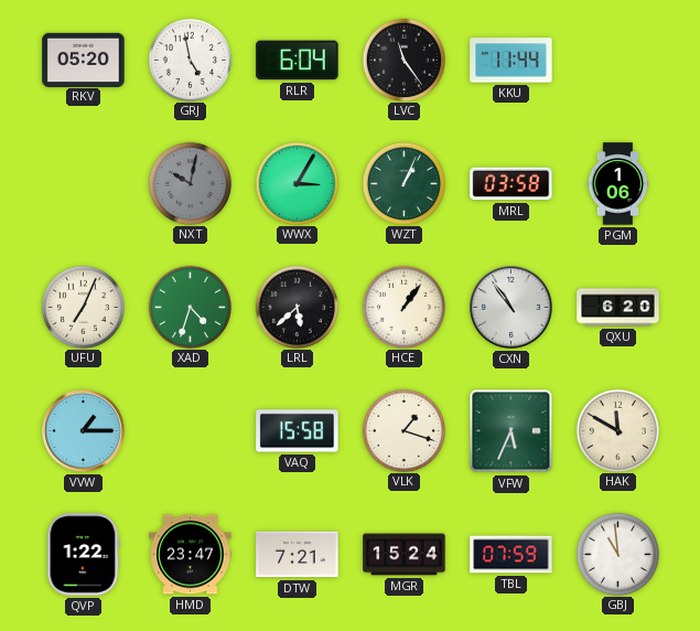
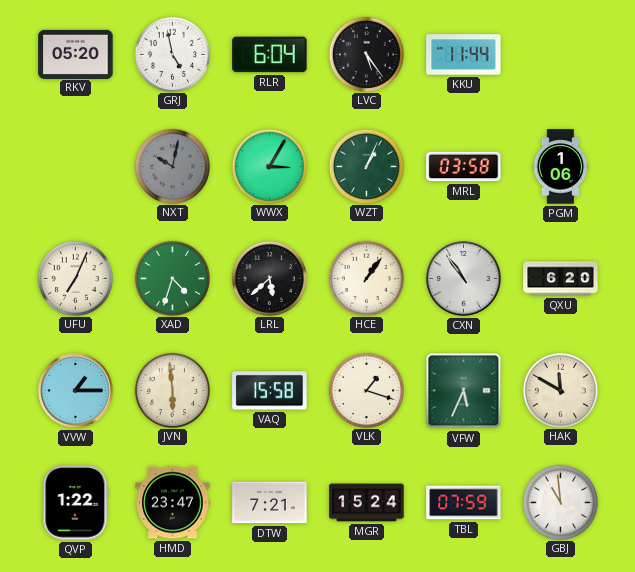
LVC: 11:24 -> 5:24
JVN: none -> 5:59
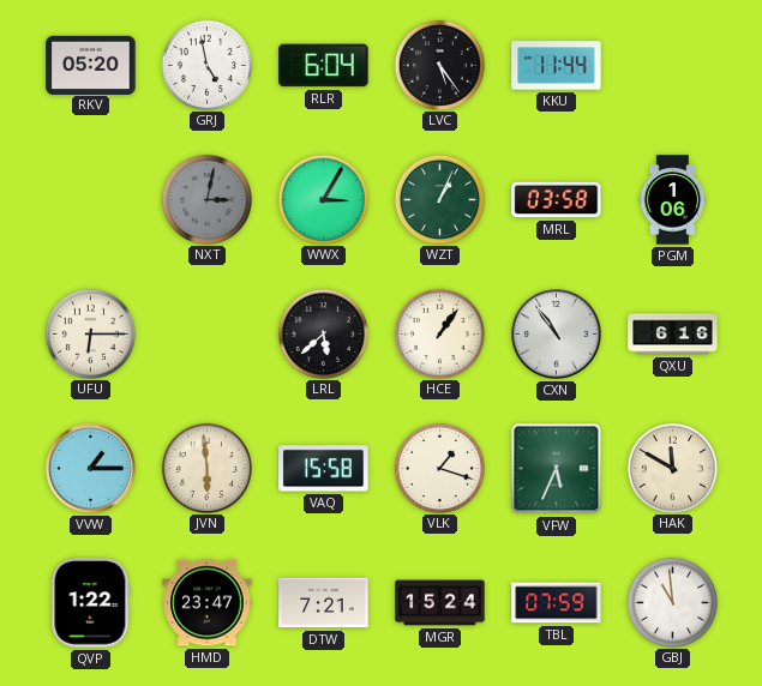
NXT: 10:02 -> 3:02
UFU: 7:04 -> 6:15
XAD: 4:33 -> none
QXU: 6:20 -> 6:16
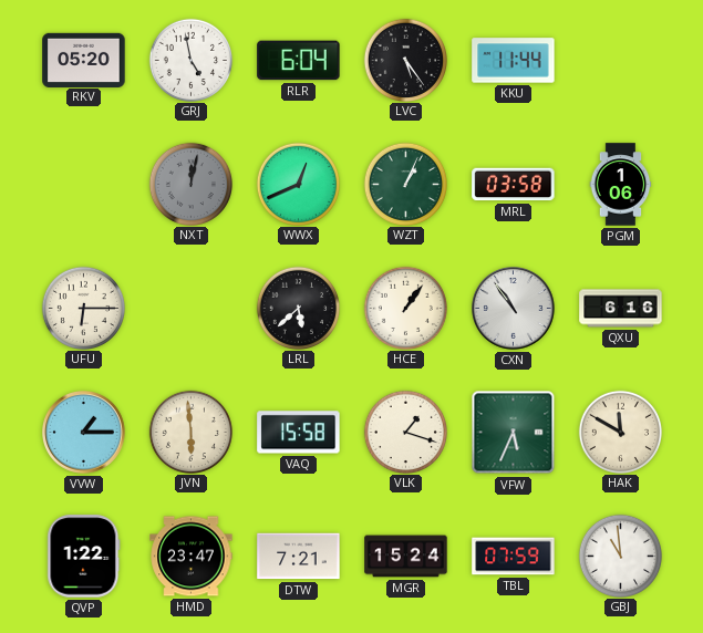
NXT: 3:02 -> 12:02
WWX: 3:05 -> 12:41
